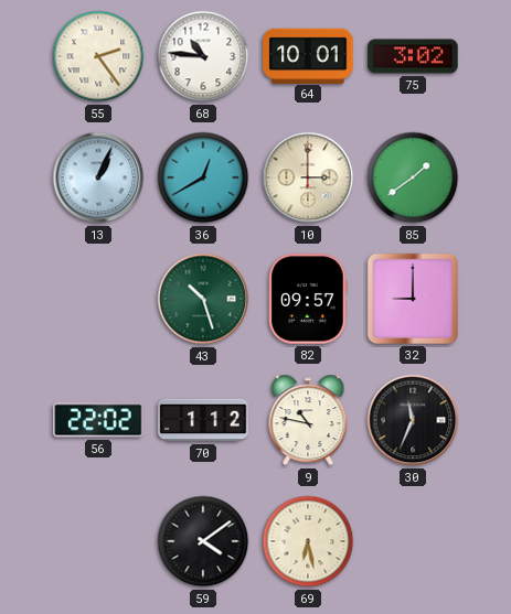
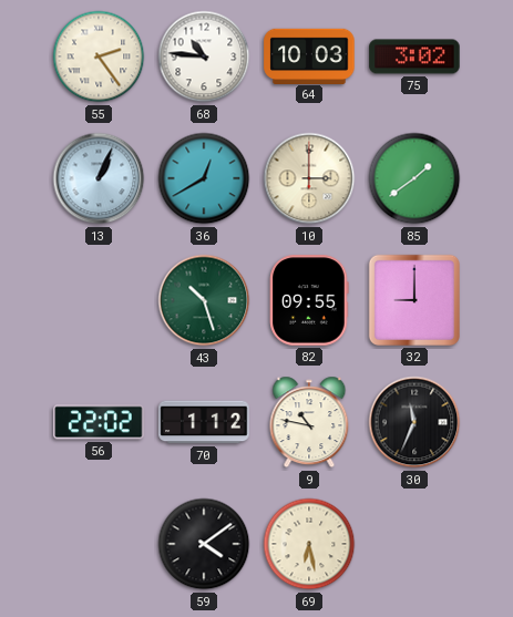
64: 10:01 -> 10:03
82: 09:57 -> 09:55
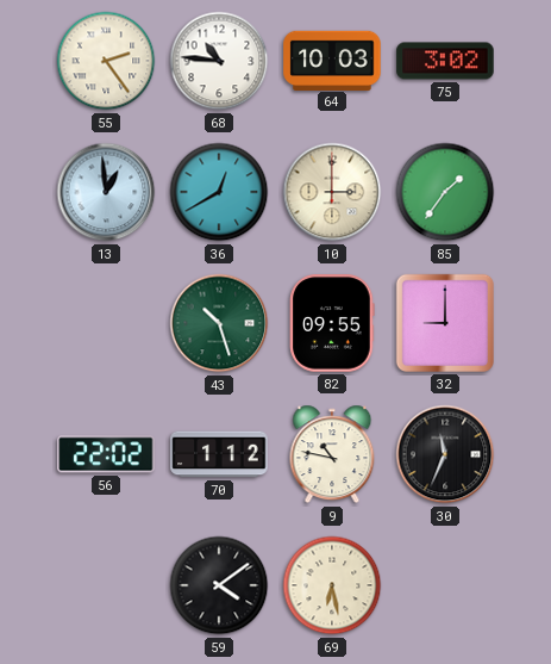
13: 1:04 -> 12:59
85: 1:39 -> 1:36
